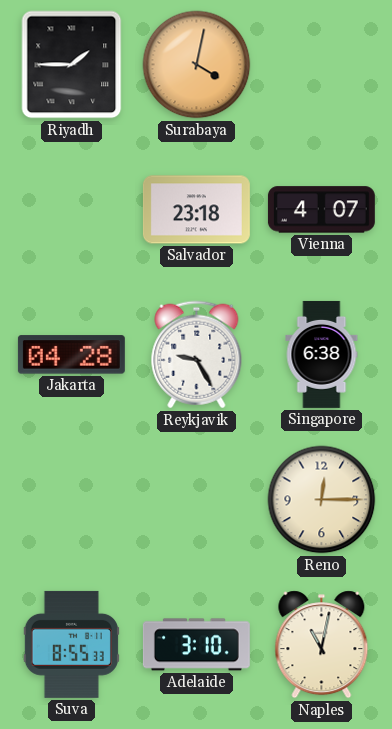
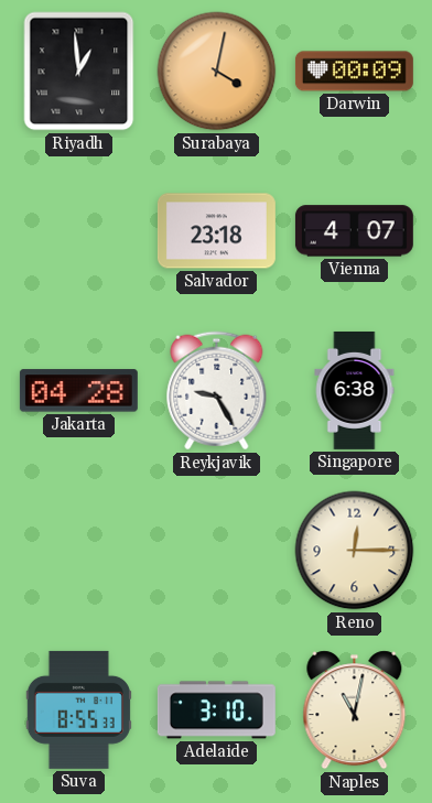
Riyadh: 1:45 -> 12:59
Darwin: none -> 00:09
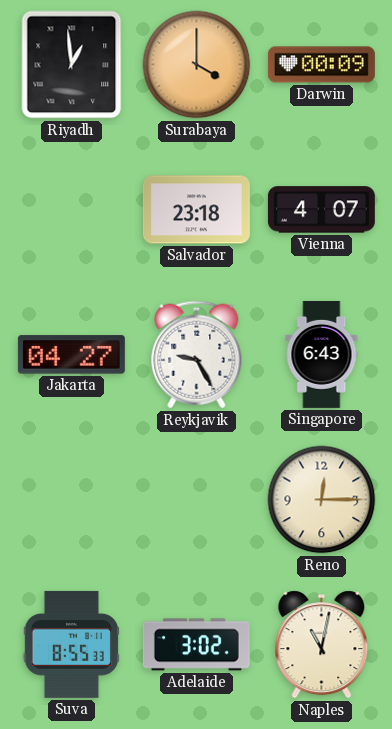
Surabaya: 4:02 -> 4:00
Jakarta: 04:28 -> 04:27
Singapore: 6:38 -> 6:43
Adelaide: 3:10 -> 3:02
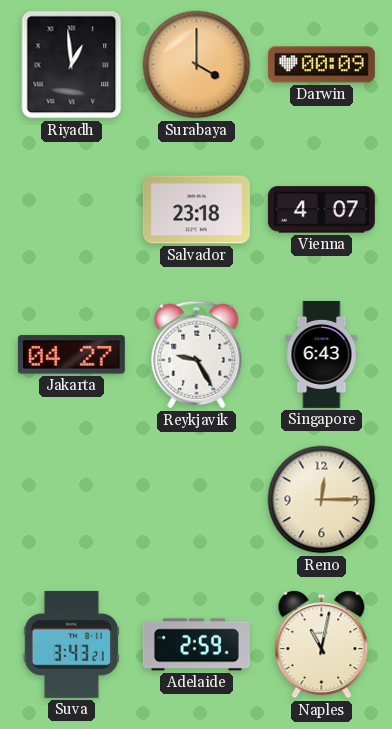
Suva: 8:55 -> 3:43
Adelaide: 3:02 -> 2:59
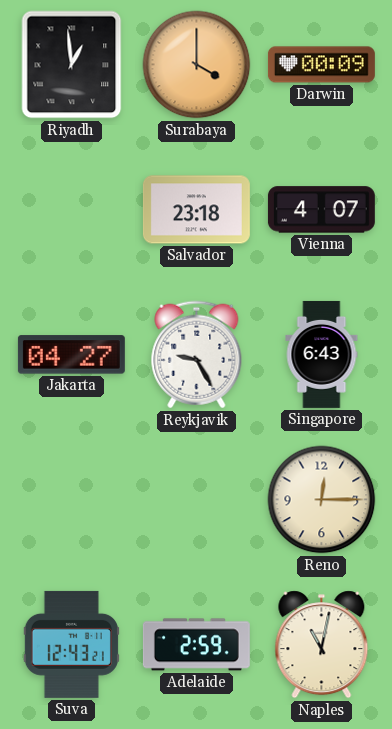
Suva: 3:43 -> 12:43
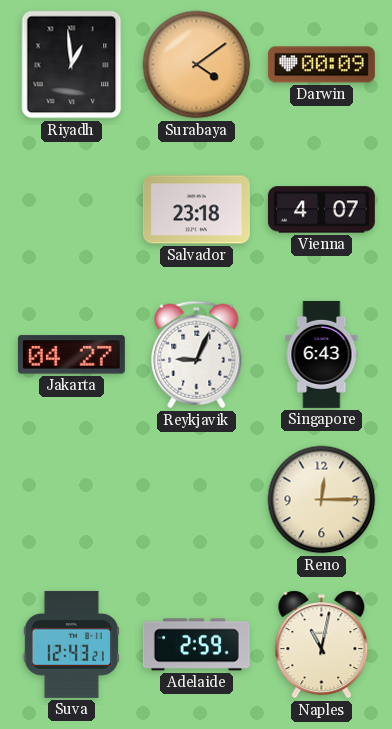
Surabaya: 4:00 -> 4:09
Reykjavik: 9:25 -> 9:04
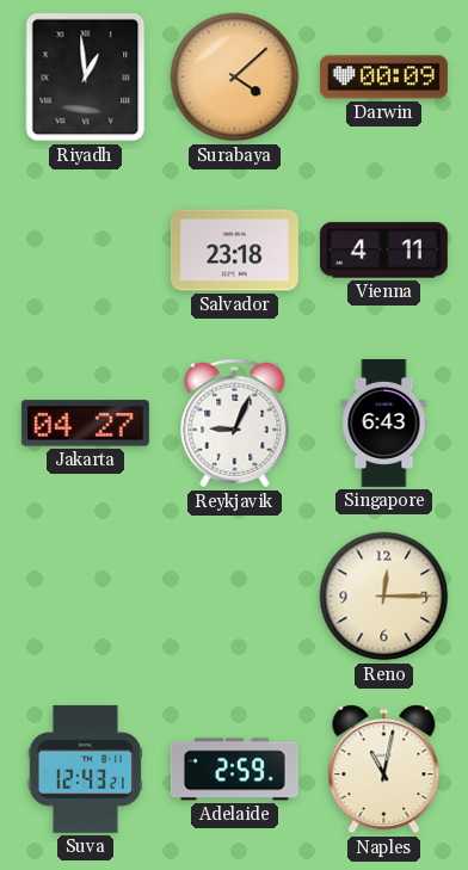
Surabaya: 4:09 -> 4:08
Vienna: 4:07 -> 4:11
